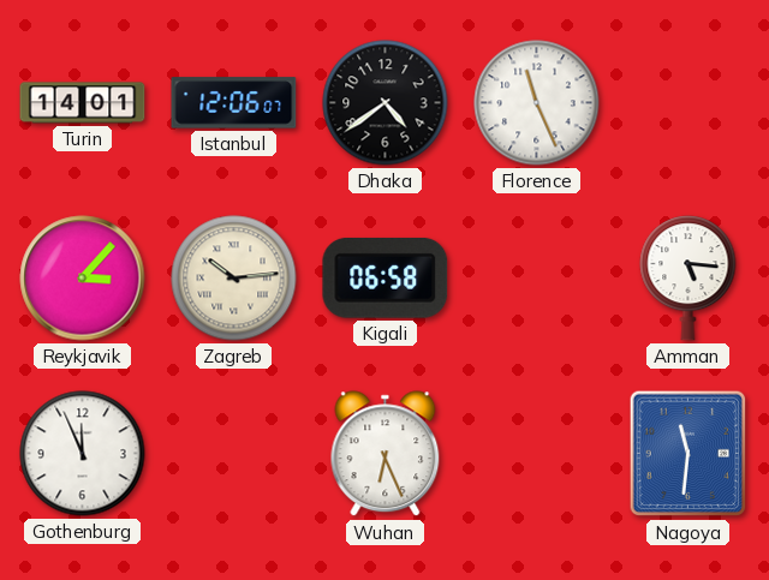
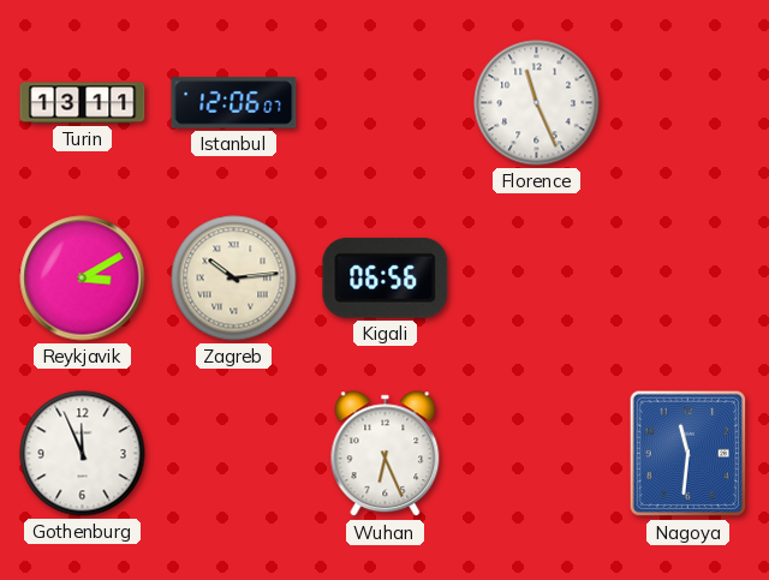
Turin: 14:01 -> 13:11
Dhaka: 4:39 -> none
Reykjavik: 3:07 -> 3:10
Kigali: 06:58 -> 06:56
Amman: 5:16 -> none
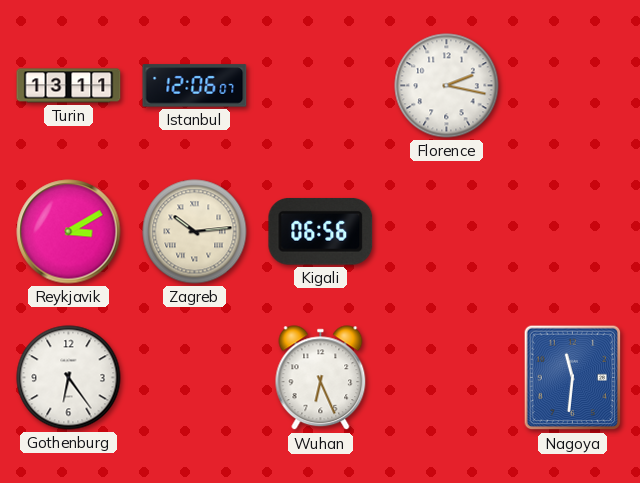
Florence: 11:26 -> 2:17
Gothenburg: 11:56 -> 6:24
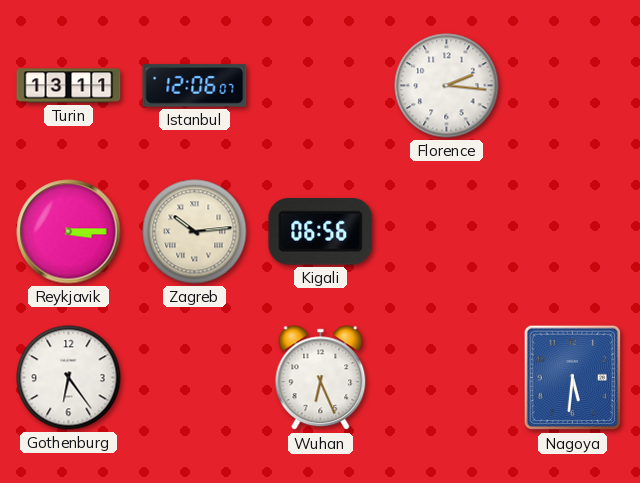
Florence: 2:17 -> 2:16
Reykjavik: 3:10 -> 3:15
Nagoya: 11:31 -> 5:31
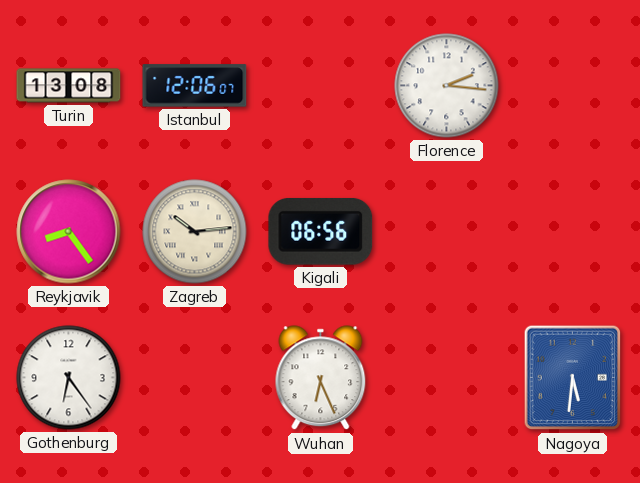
Turin: 13:11 -> 13:08
Reykjavik: 3:15 -> 8:24
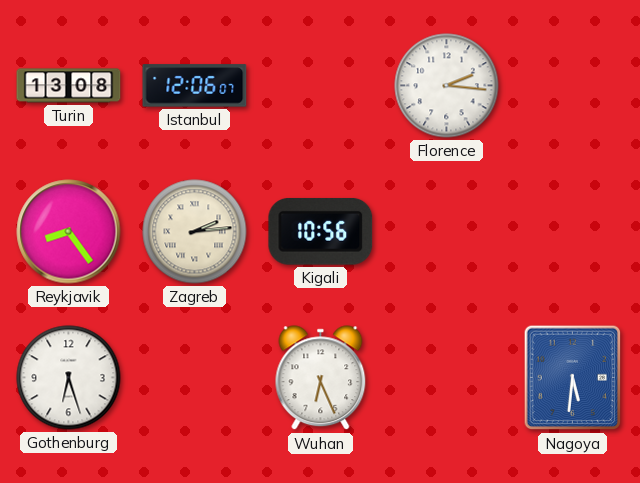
Zagreb: 10:14 -> 2:14
Kigali: 06:56 -> 10:56
Gothenburg: 6:24 -> 6:27
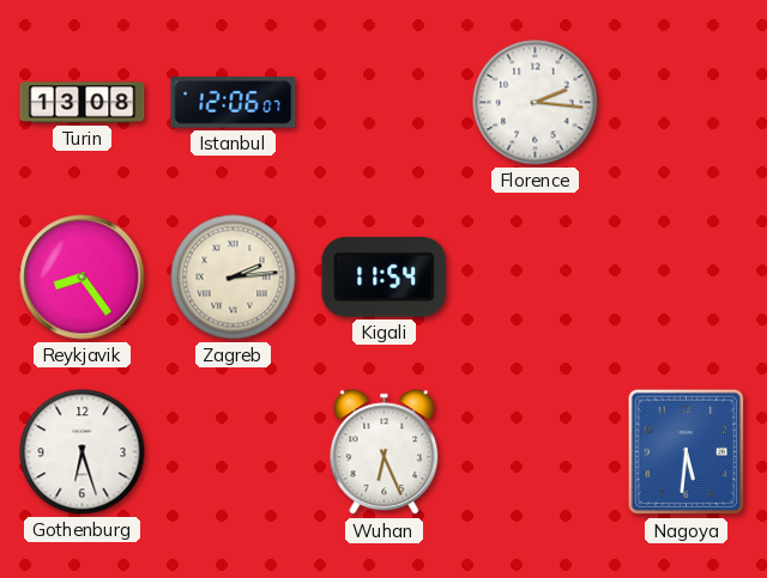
Kigali: 10:56 -> 11:54
